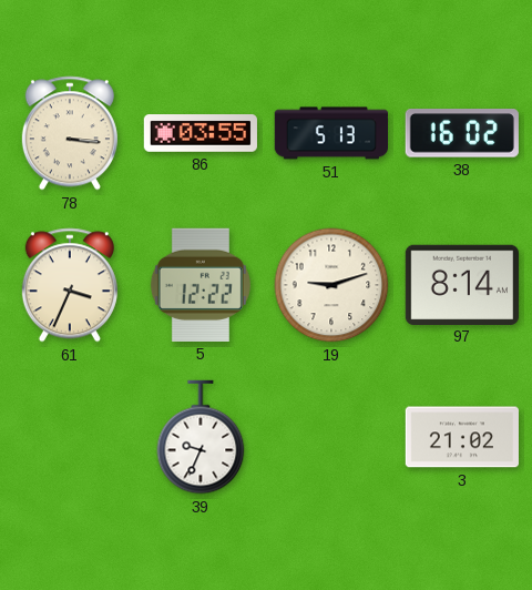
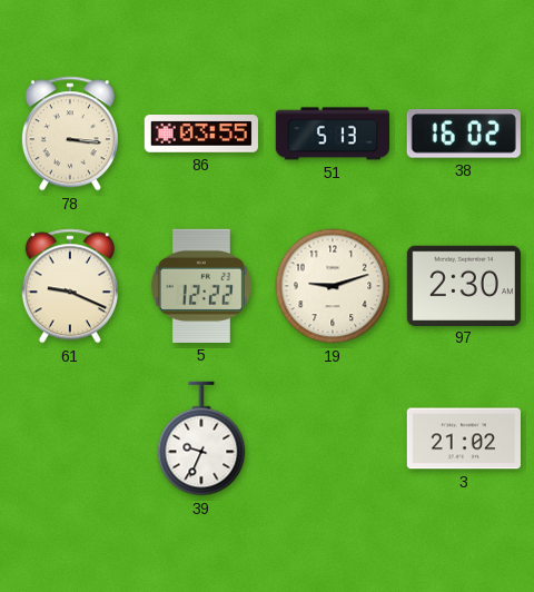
61: 3:34 -> 9:19
97: 8:14 -> 2:30
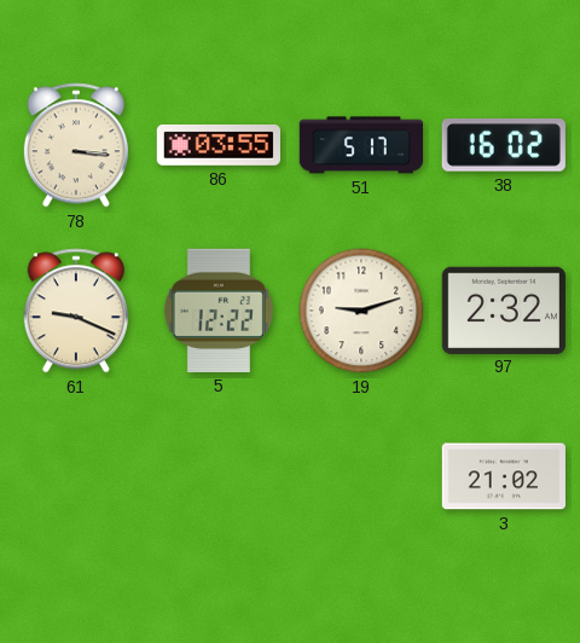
51: 5:13 -> 5:17
97: 2:30 -> 2:32
39: 9:34 -> none
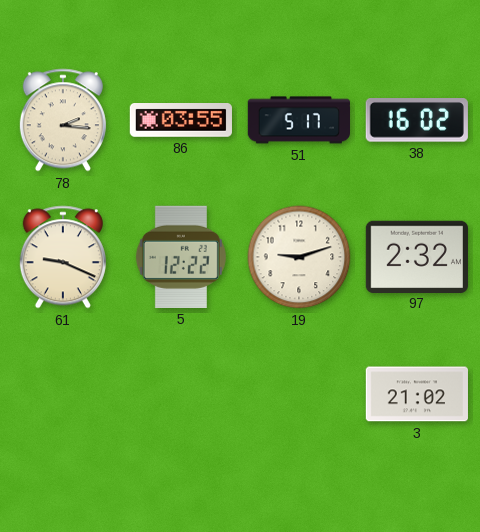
78: 3:16 -> 2:16
